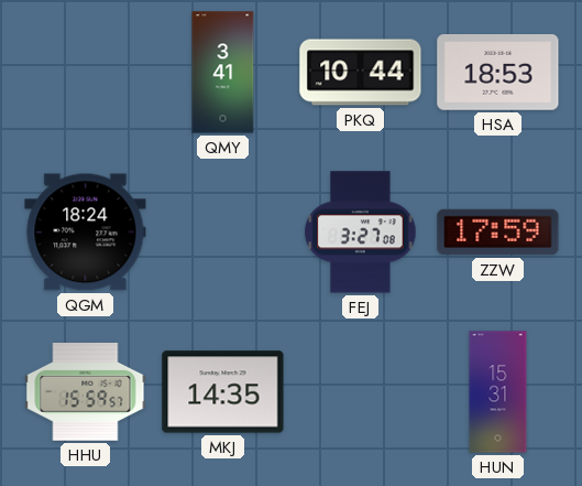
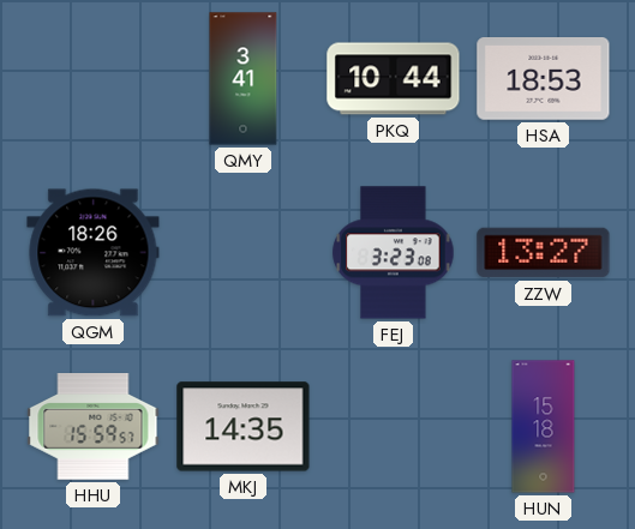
QGM: 18:24 -> 18:26
FEJ: 3:27 -> 3:23
ZZW: 17:59 -> 13:27
HUN: 15:31 -> 15:18
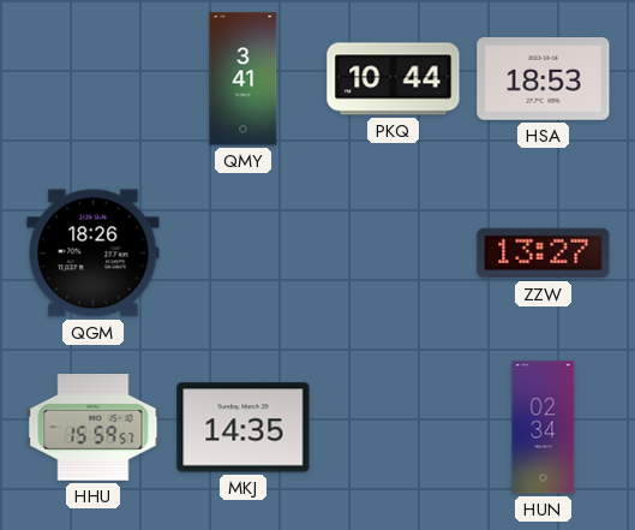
FEJ: 3:23 -> none
HUN: 15:18 -> 02:34
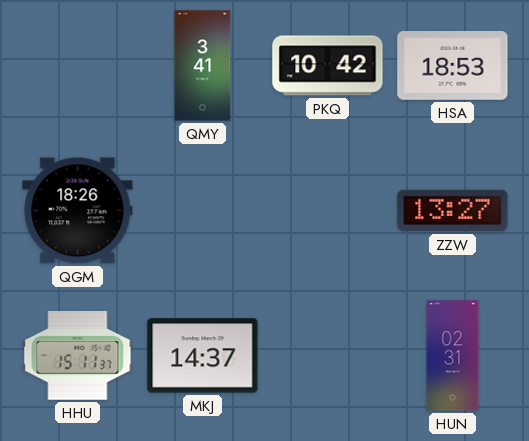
PKQ: 10:44 -> 10:42
HHU: 15:59 -> 15:11
MKJ: 14:35 -> 14:37
HUN: 02:34 -> 02:31
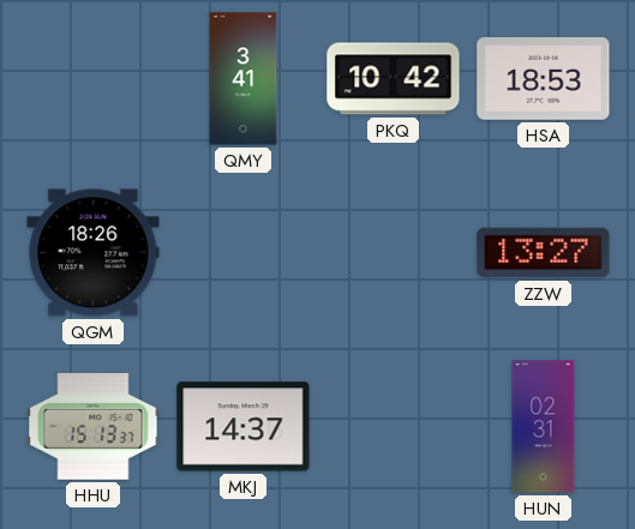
HHU: 15:11 -> 15:13
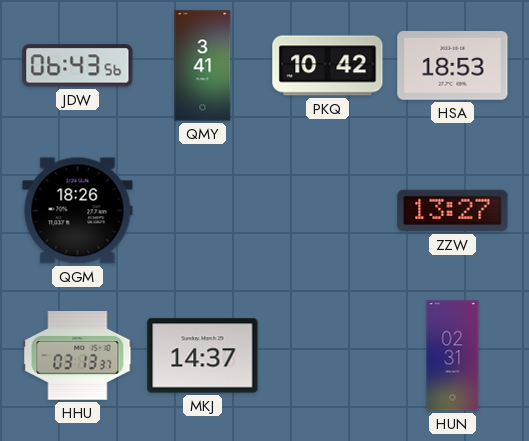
JDW: none -> 06:43
HHU: 15:13 -> 03:13
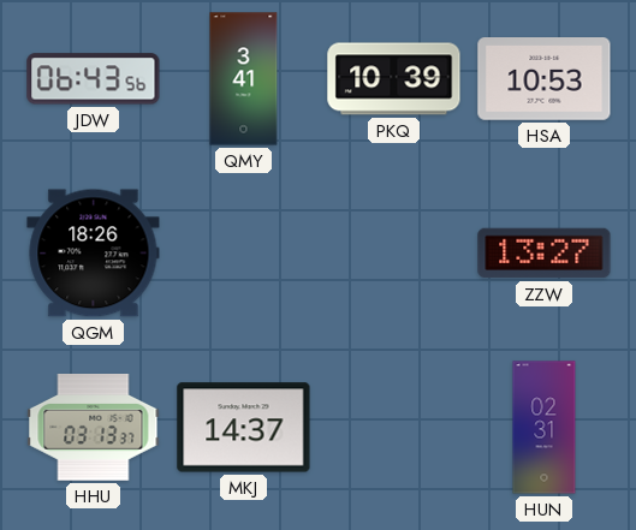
PKQ: 10:42 -> 10:39
HSA: 18:53 -> 10:53
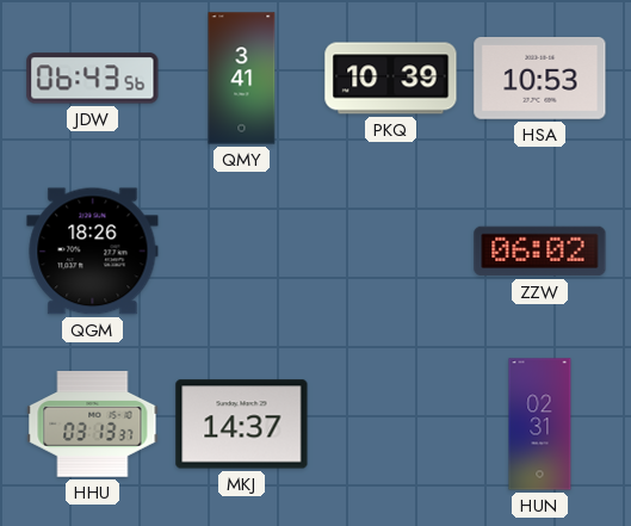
ZZW: 13:27 -> 06:02
